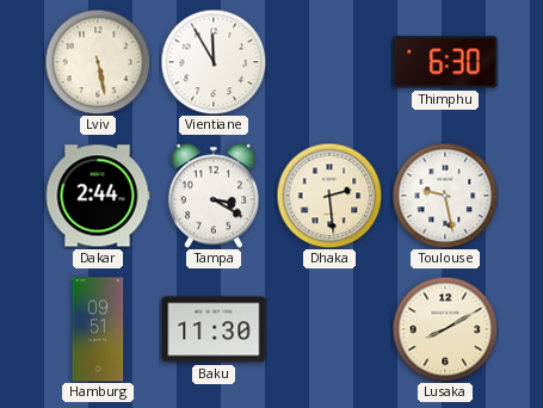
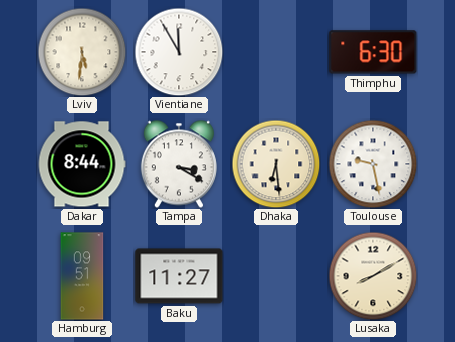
Lviv: 5:28 -> 5:31
Dakar: 2:44 -> 8:44
Dhaka: 2:29 -> 6:29
Baku: 11:30 -> 11:27
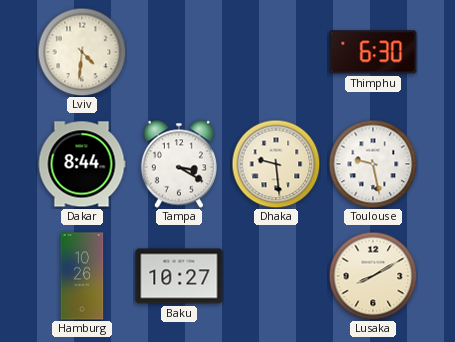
Lviv: 5:31 -> 4:31
Vientiane: 11:55 -> none
Dhaka: 6:29 -> 9:29
Hamburg: 09:51 -> 10:26
Baku: 11:27 -> 10:27
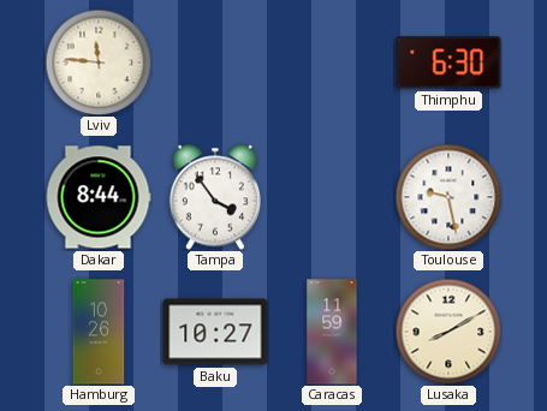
Lviv: 4:31 -> 11:46
Tampa: 3:20 -> 3:54
Dhaka: 9:29 -> none
Caracas: none -> 11:59
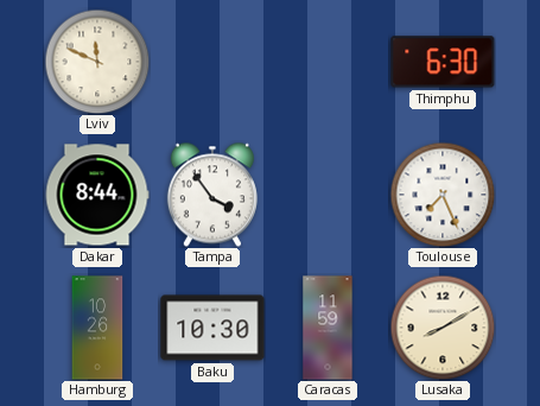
Lviv: 11:46 -> 11:49
Toulouse: 9:28 -> 7:26
Baku: 10:27 -> 10:30
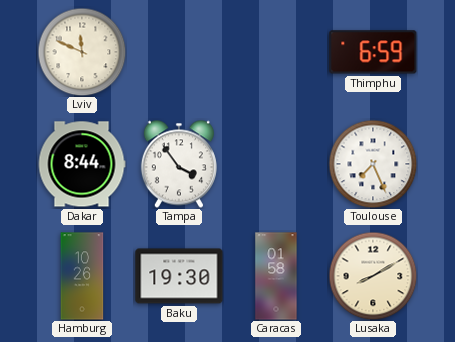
Thimphu: 6:30 -> 6:59
Baku: 10:30 -> 19:30
Caracas: 11:59 -> 01:58
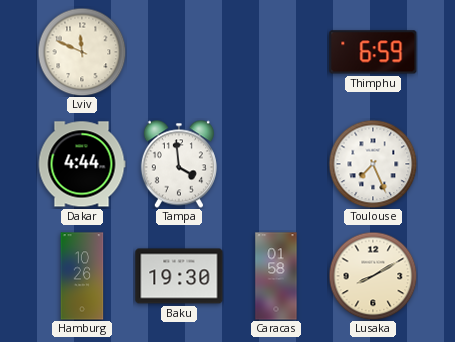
Dakar: 8:44 -> 4:44
Tampa: 3:54 -> 3:59
